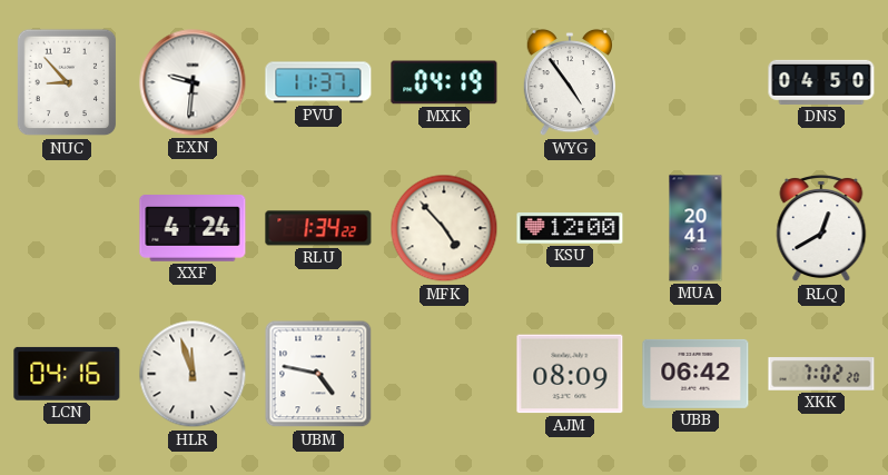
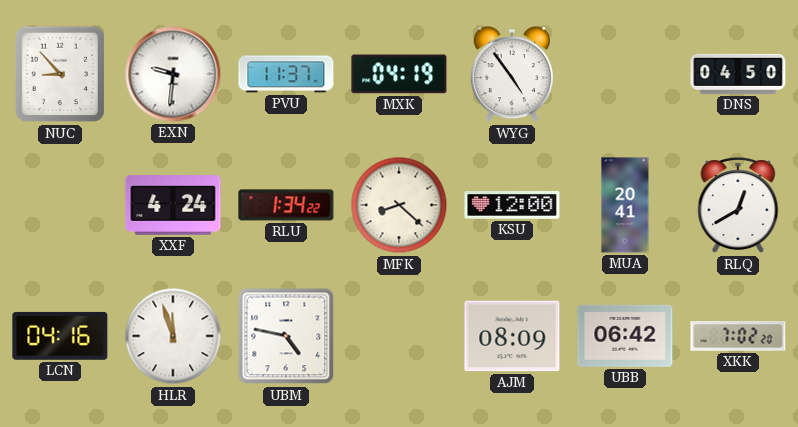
MFK: 4:53 -> 8:22
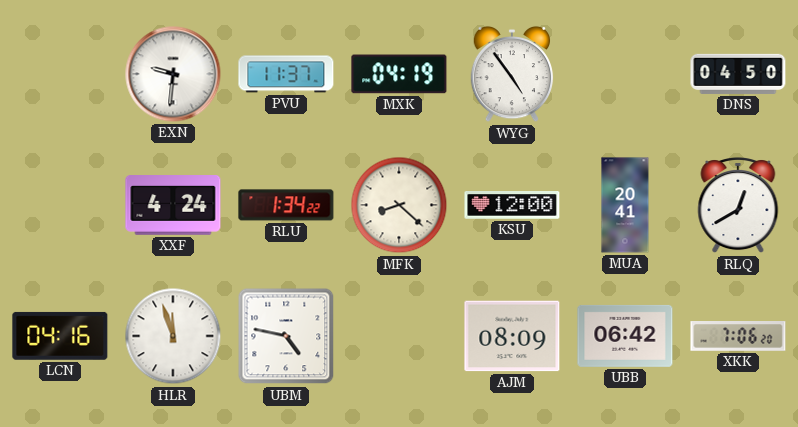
NUC: 8:53 -> none
XKK: 7:02 -> 7:06
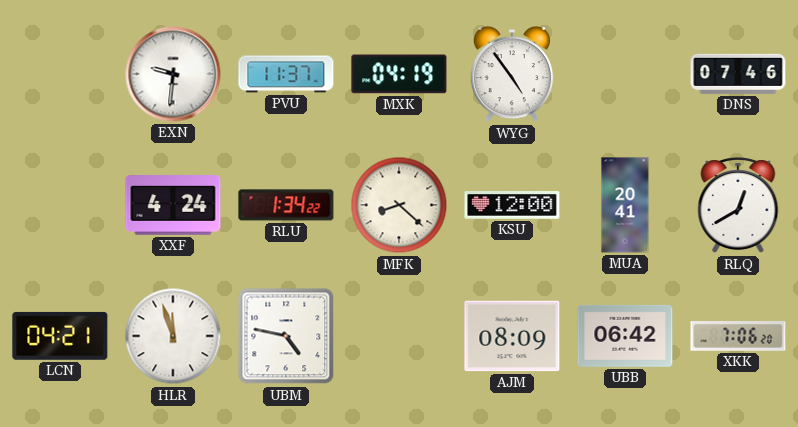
DNS: 04:50 -> 07:46
LCN: 04:16 -> 04:21
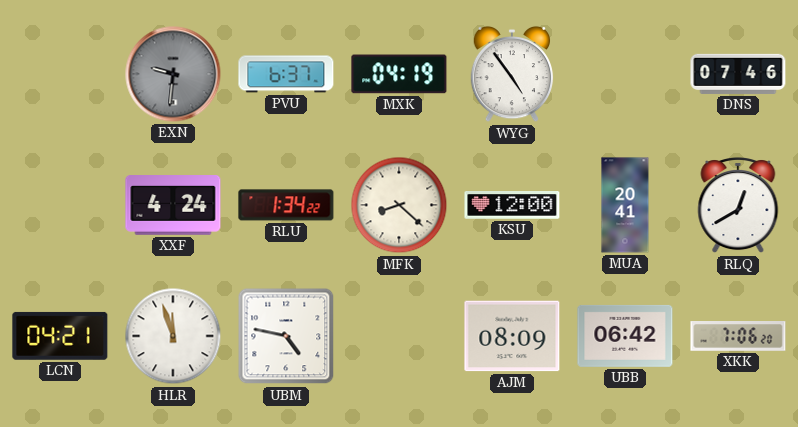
EXN dial: white -> grey
PVU: 11:37 -> 6:37
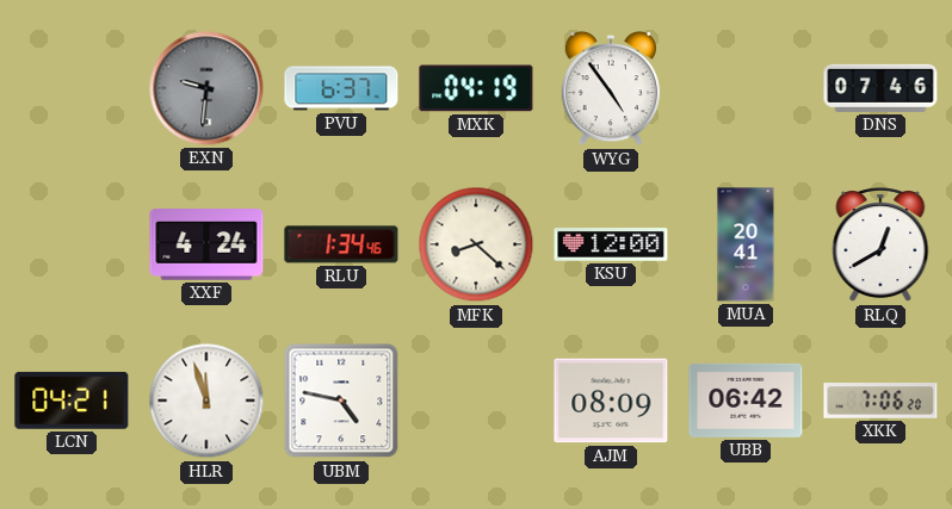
RLU: 1:34:22 -> 1:34:46
